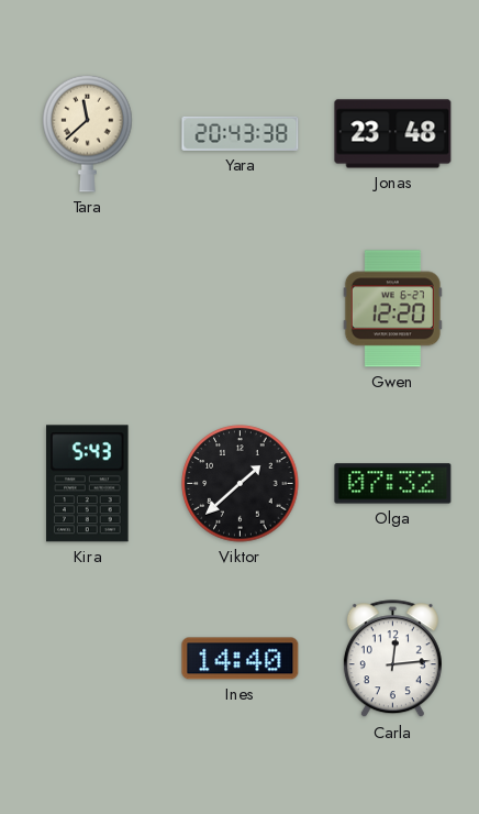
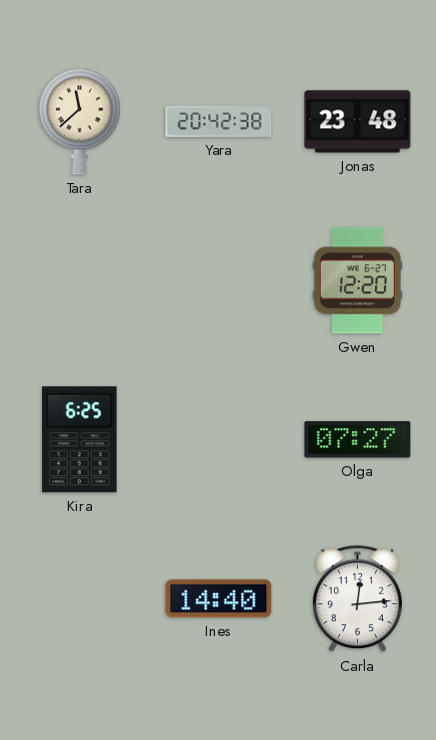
Yara: 20:43 -> 20:42
Kira: 5:43 -> 6:25
Viktor: 1:38 -> none
Olga: 07:32 -> 07:27
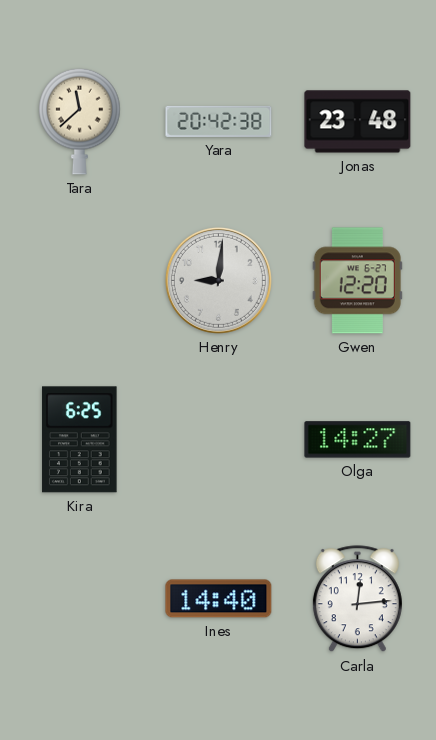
Henry: none -> 9:01
Olga: 07:27 -> 14:27
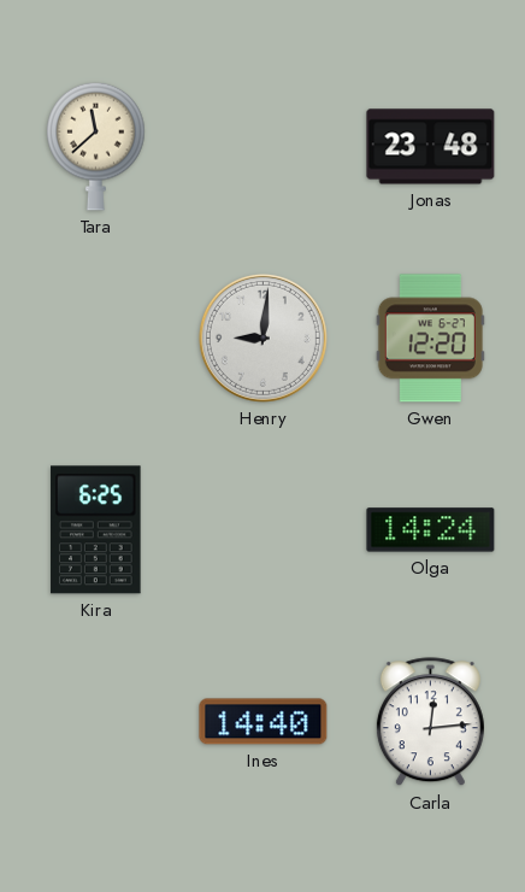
Yara: 20:42 -> none
Olga: 14:27 -> 14:24
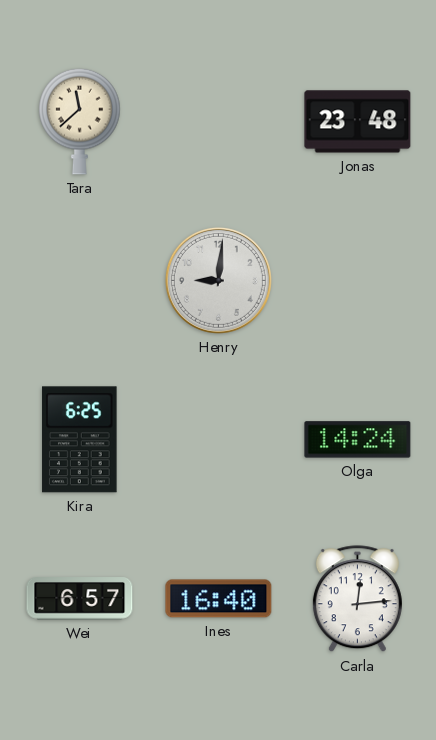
Gwen: 12:20 -> none
Wei: none -> 6:57
Ines: 14:40 -> 16:40
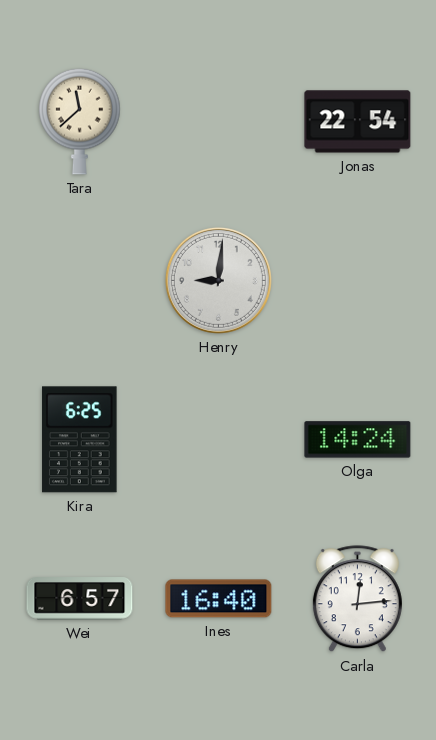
Jonas: 23:48 -> 22:54
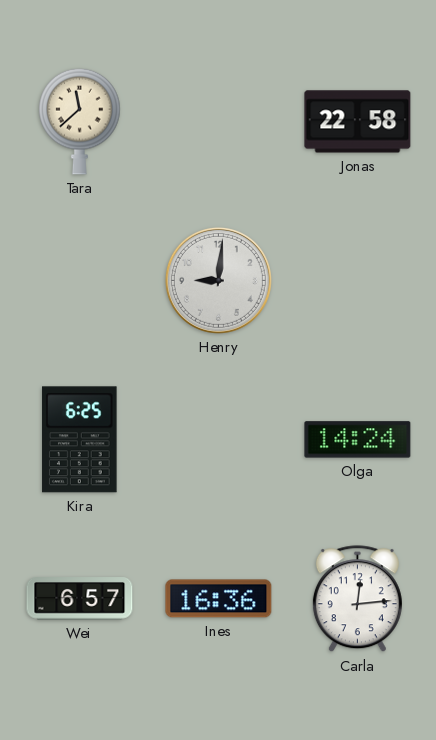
Jonas: 22:54 -> 22:58
Ines: 16:40 -> 16:36
